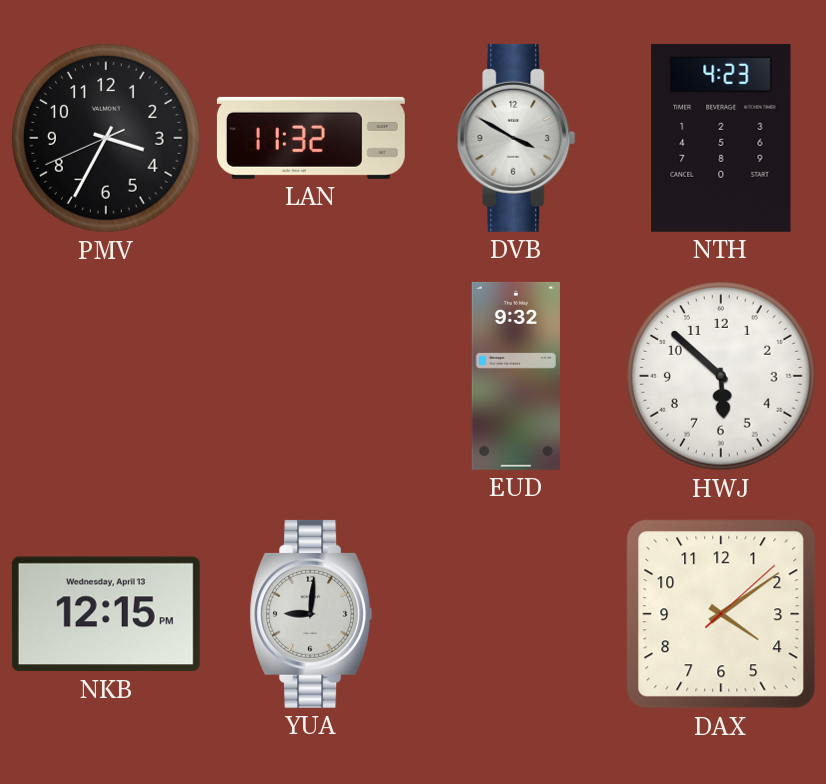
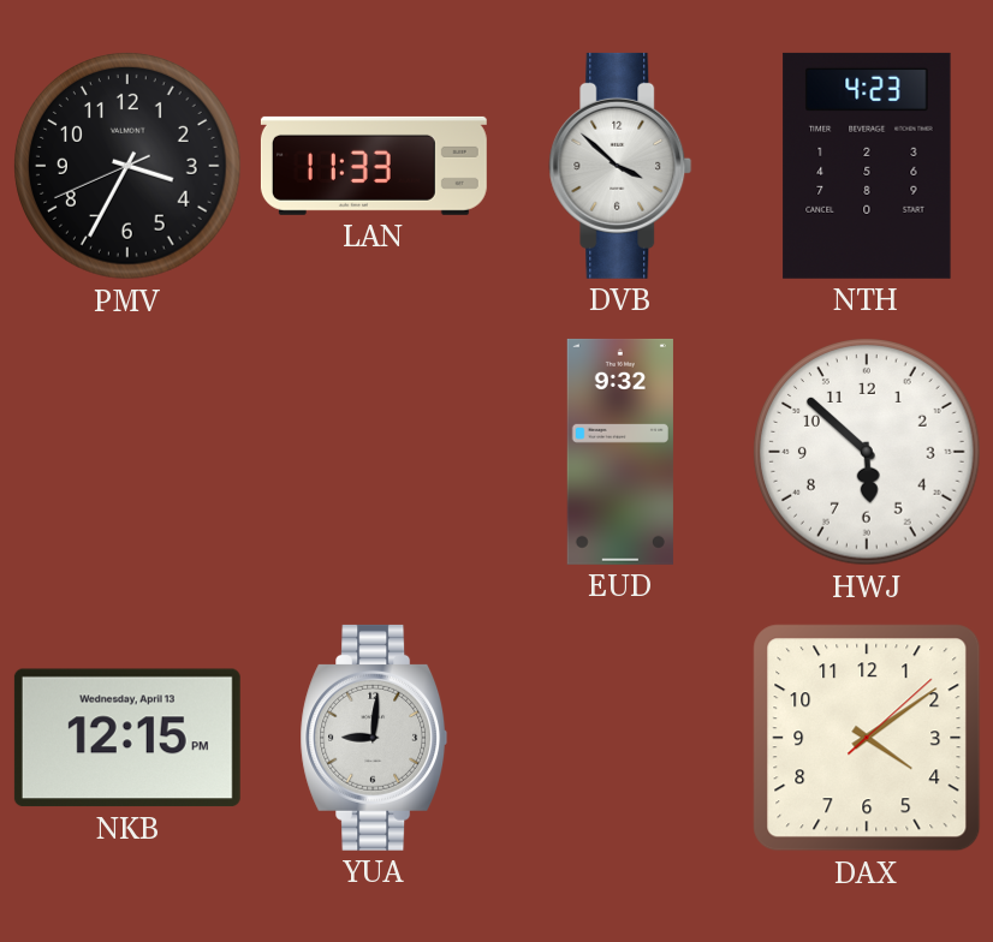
LAN: 11:32 -> 11:33
DVB: 3:50 -> 3:52
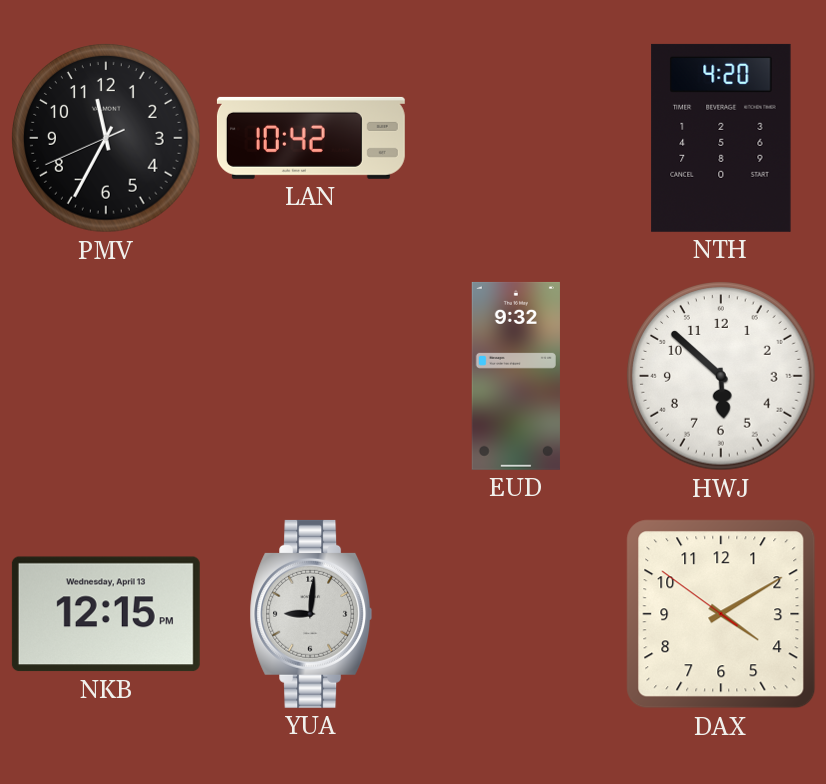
PMV: 3:34 -> 11:34
LAN: 11:33 -> 10:42
DVB: 3:52 -> none
NTH: 4:23 -> 4:20
DAX: 4:09:08 -> 4:09:51
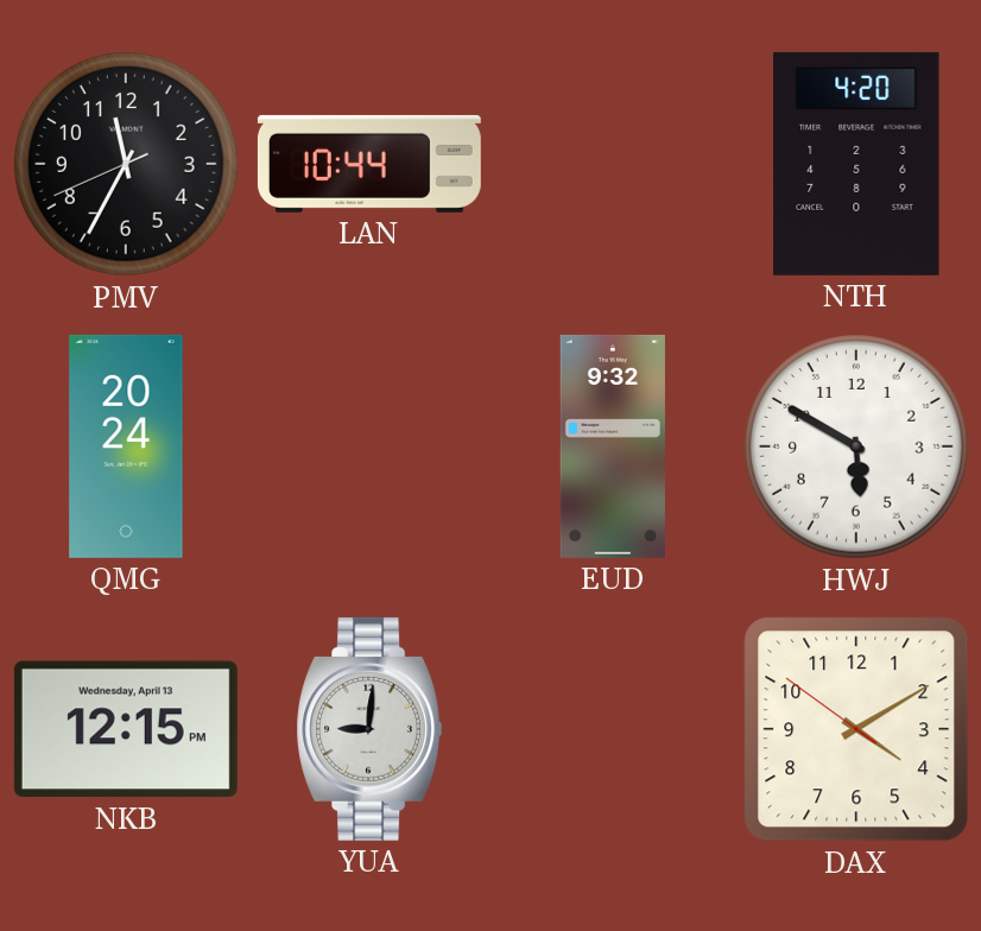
LAN: 10:42 -> 10:44
QMG: none -> 20:24
HWJ: 5:52 -> 5:50
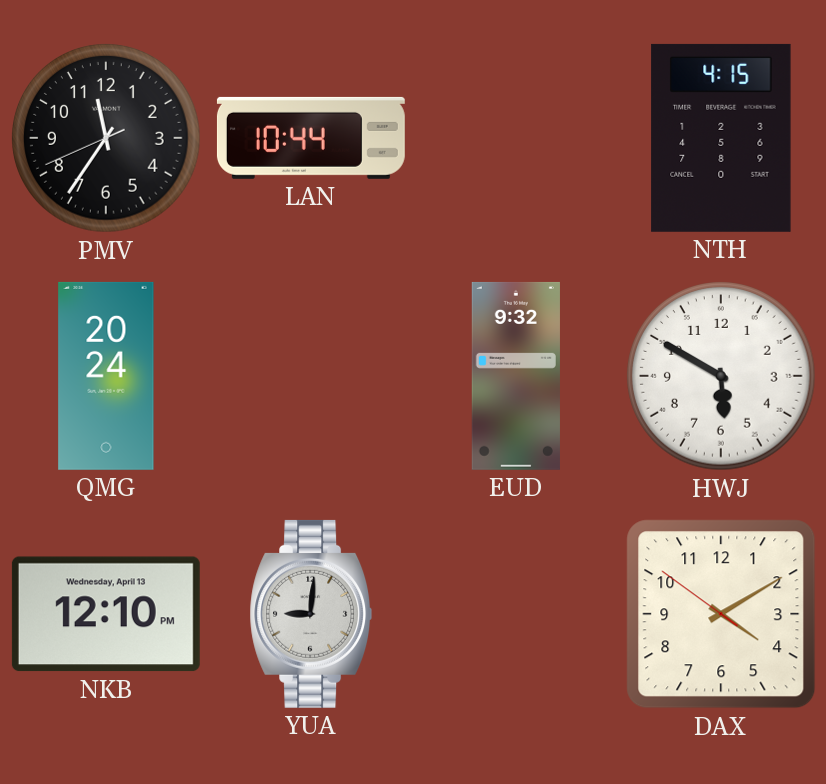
PMV: 11:34 -> 11:35
NTH: 4:20 -> 4:15
NKB: 12:15 -> 12:10
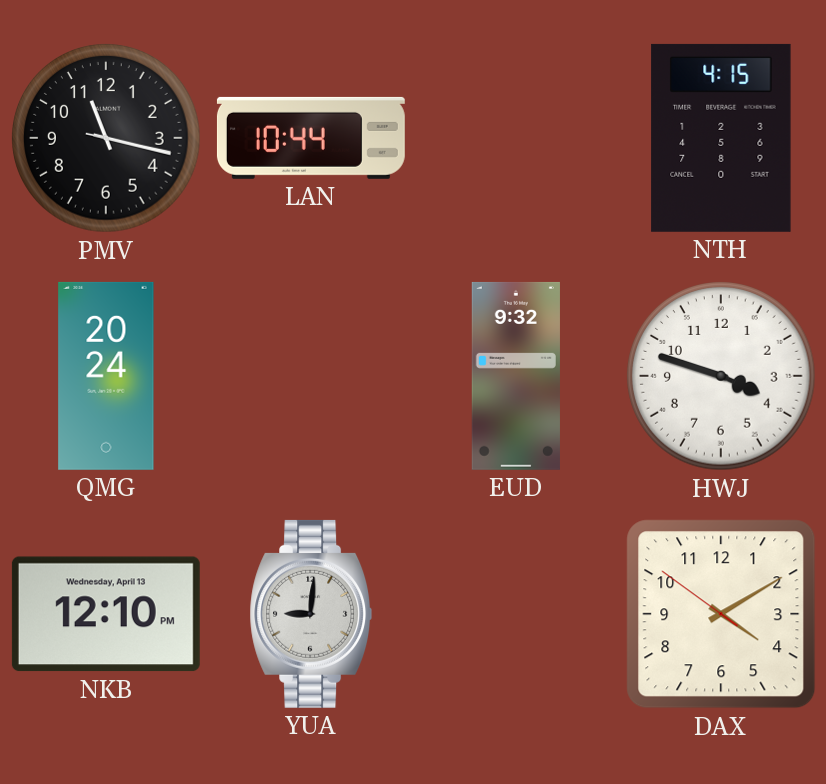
PMV: 11:35 -> 11:17
HWJ: 5:50 -> 3:48
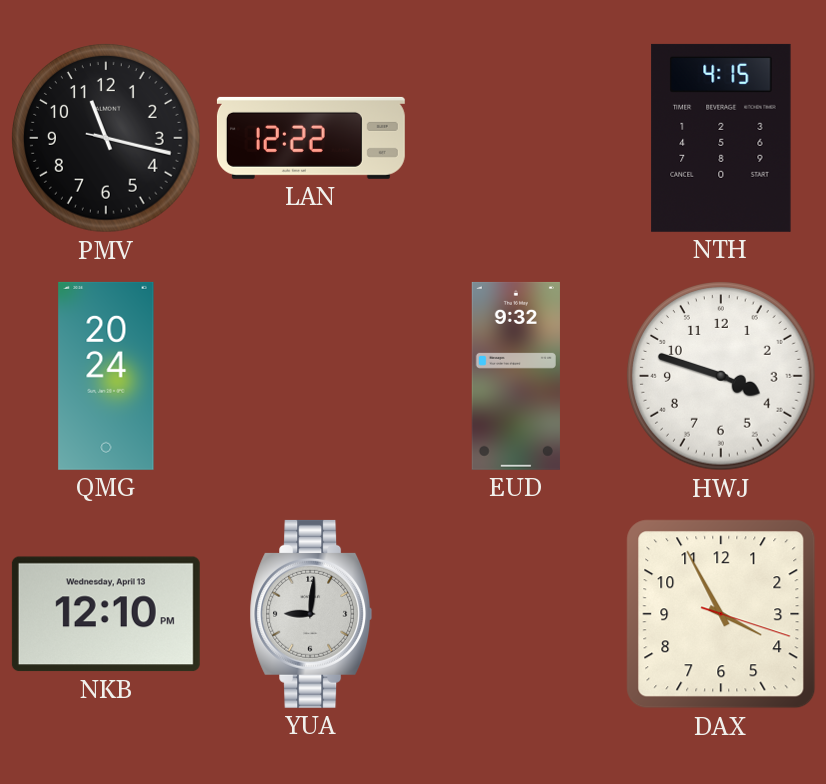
LAN: 10:44 -> 12:22
DAX: 4:09 -> 3:55
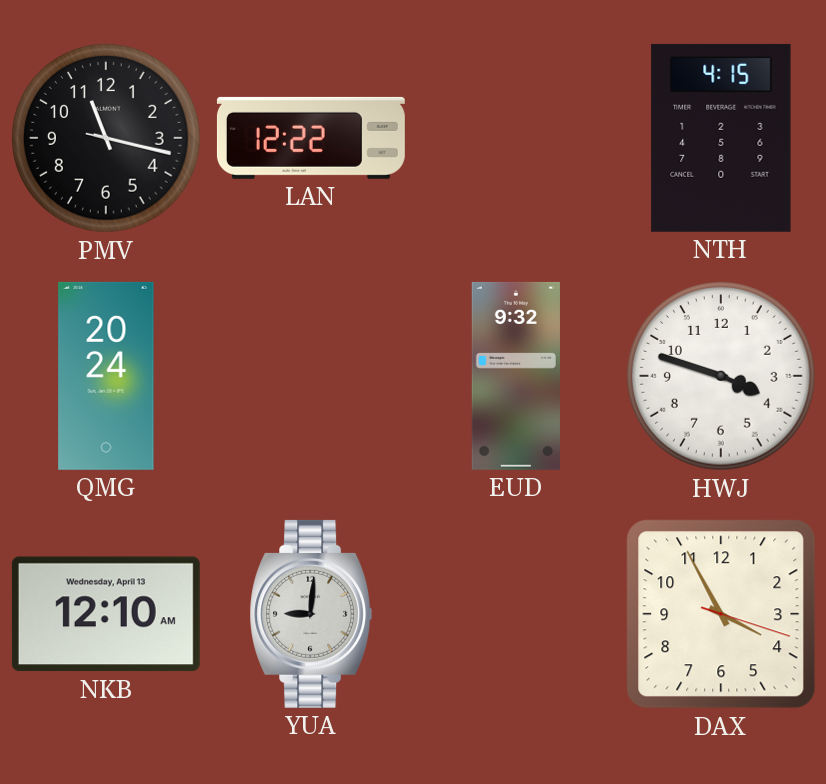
NKB: 12:10 PM -> 12:10 AM
